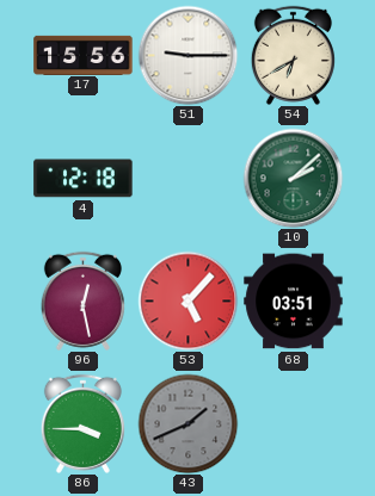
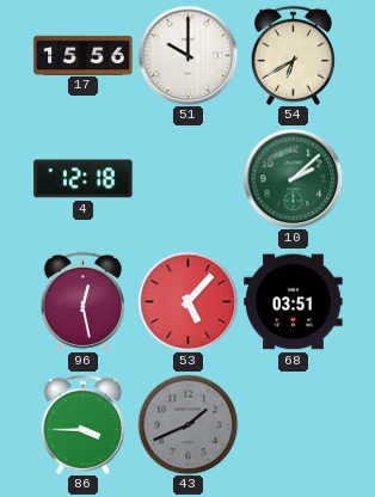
51: 9:15 -> 10:00
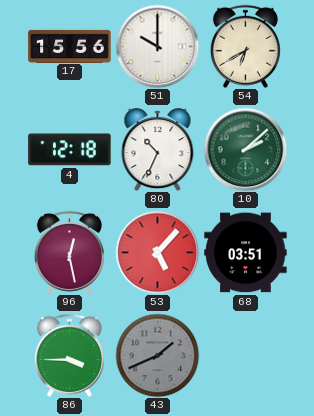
80: none -> 10:34
